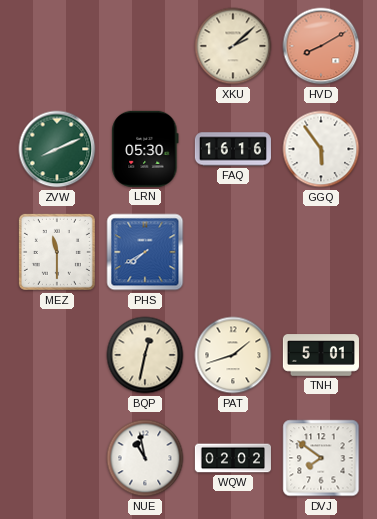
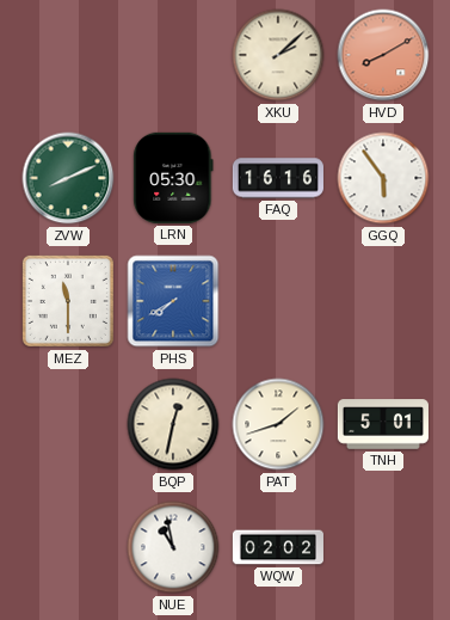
DVJ: 7:51 -> none
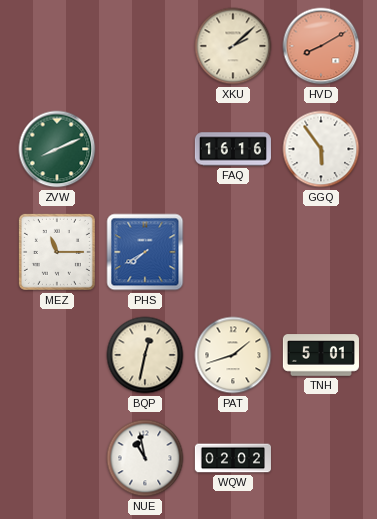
LRN: 05:30 -> none
MEZ: 11:30 -> 11:15
